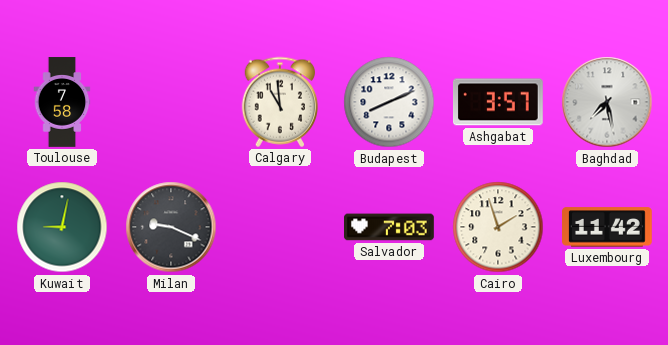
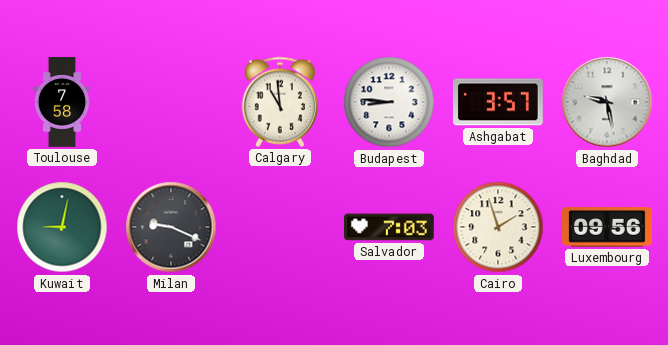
Budapest: 8:11 -> 8:46
Baghdad: 7:28 -> 9:28
Luxembourg: 11:42 -> 09:56
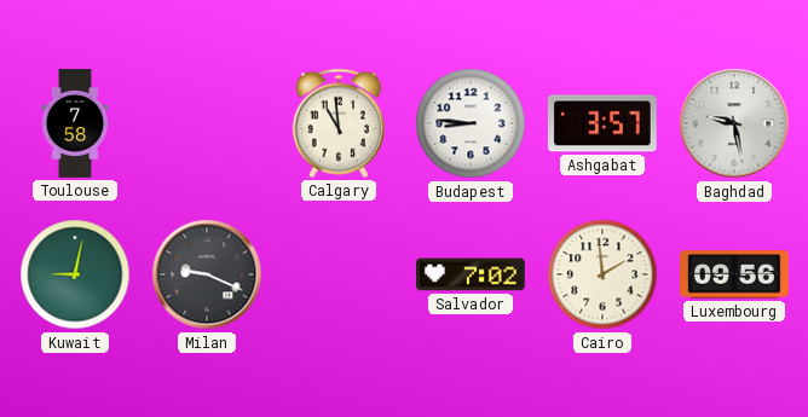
Salvador: 7:03 -> 7:02
Cairo: 1:57 -> 1:59
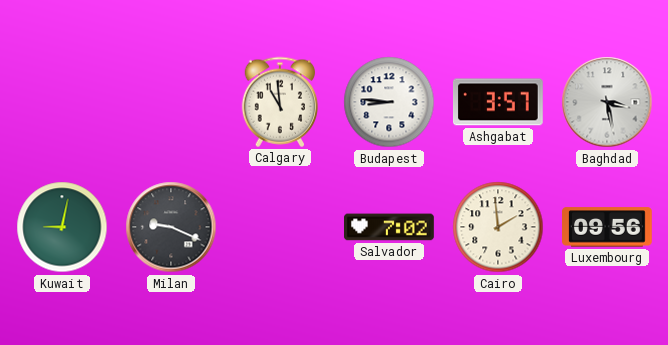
Toulouse: 7:58 -> none
Baghdad: 9:28 -> 3:28
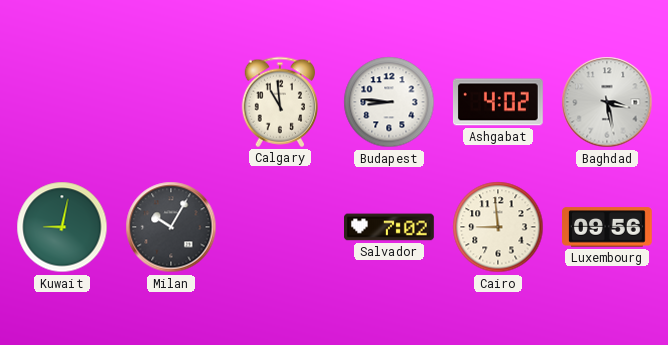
Ashgabat: 3:57 -> 4:02
Milan: 9:19 -> 10:05
Cairo: 1:59 -> 8:59
